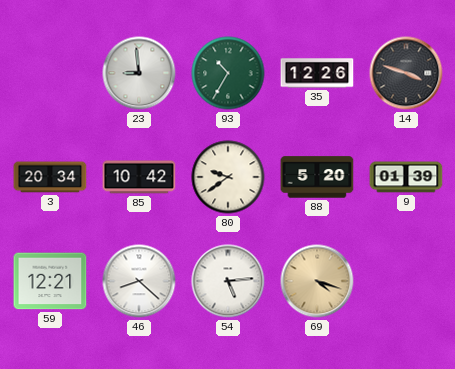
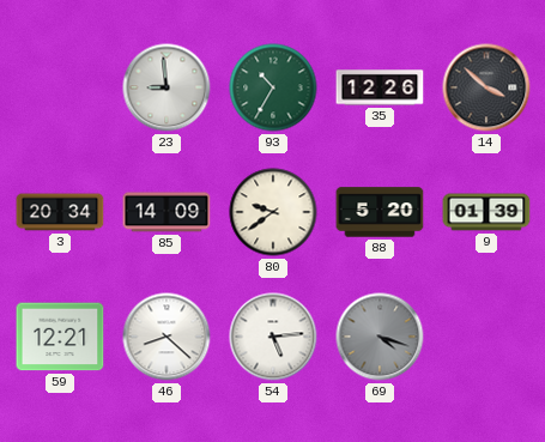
14: 3:48 -> 3:52
85: 10:42 -> 14:09
69 dial: champagne -> grey
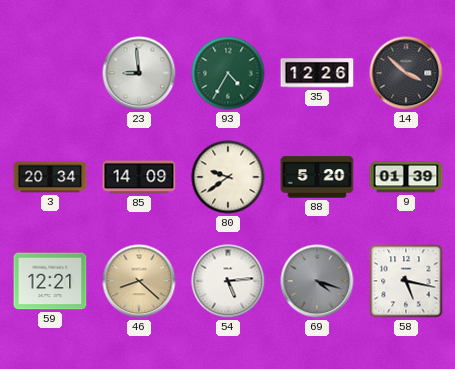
93: 10:35 -> 4:35
46 dial: white -> champagne
58: none -> 5:17
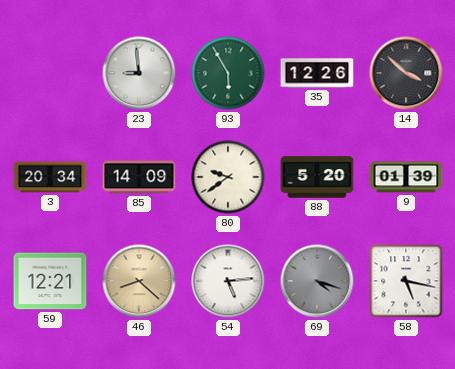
93: 4:35 -> 5:55
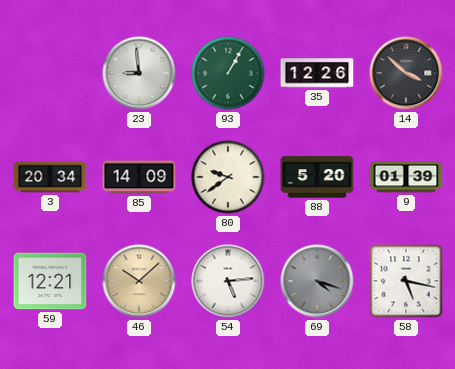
93: 5:55 -> 1:05
46: 8:22 -> 10:08
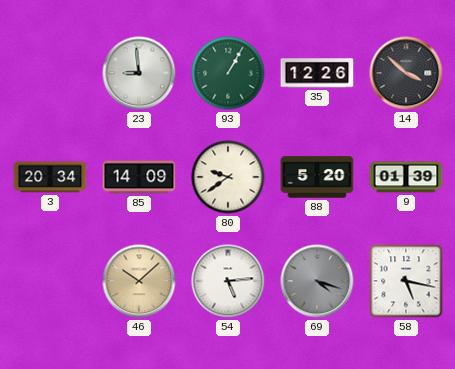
59: 12:21 -> none
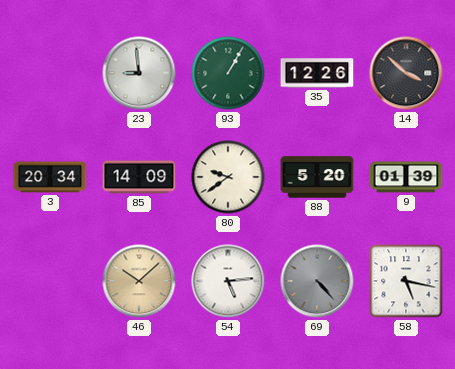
69: 4:18 -> 4:23
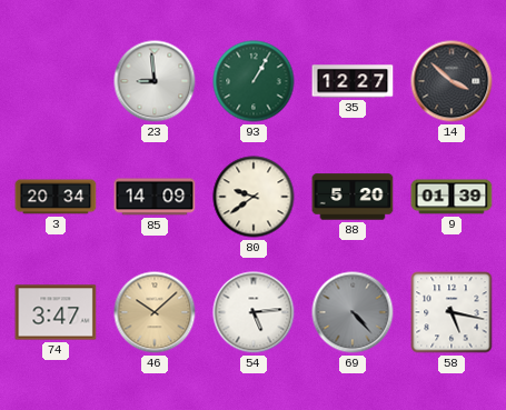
35: 12:26 -> 12:27
74: none -> 3:47
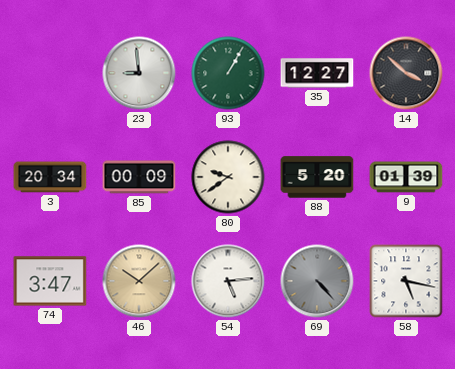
85: 14:09 -> 00:09
